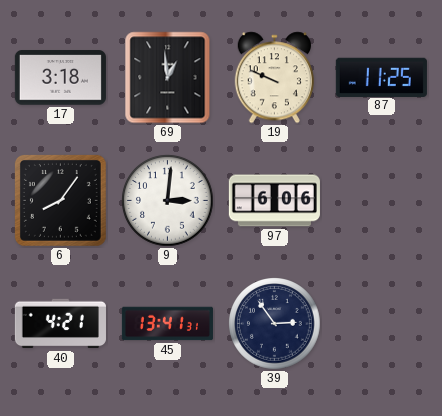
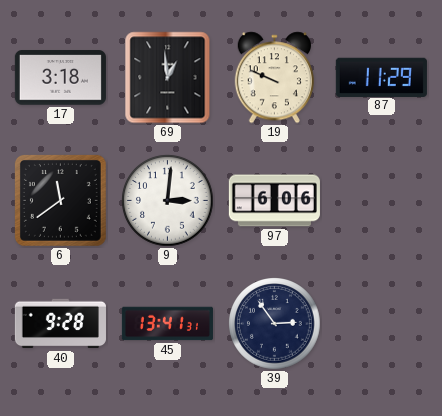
87: 11:25 -> 11:29
6: 8:06 -> 11:39
40: 4:21 -> 9:28
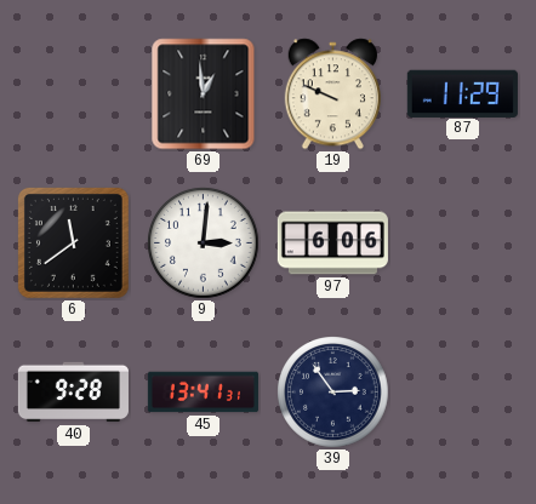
17: 3:18 -> none
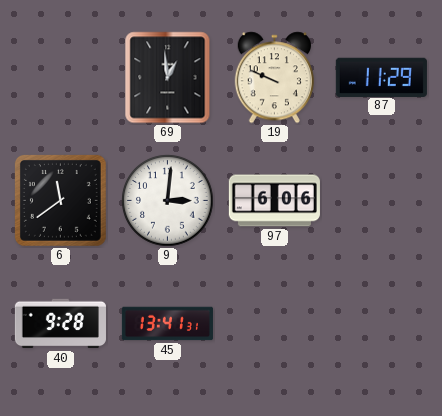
39: 2:54 -> none
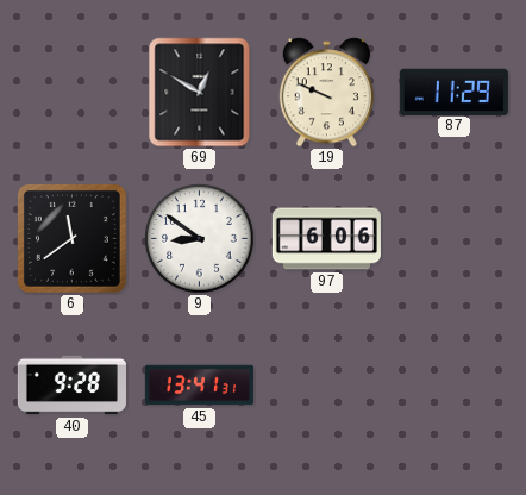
69: 12:59 -> 12:50
9: 3:01 -> 8:51
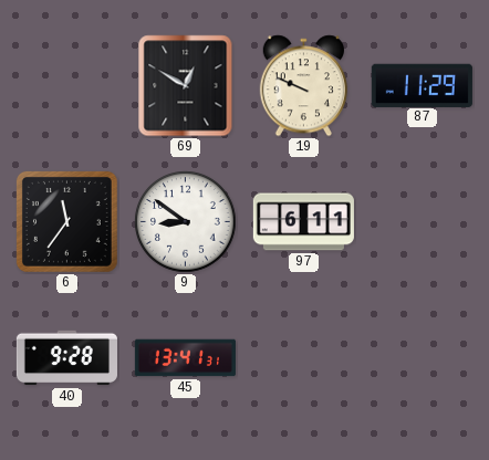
6: 11:39 -> 11:36
97: 6:06 -> 6:11
